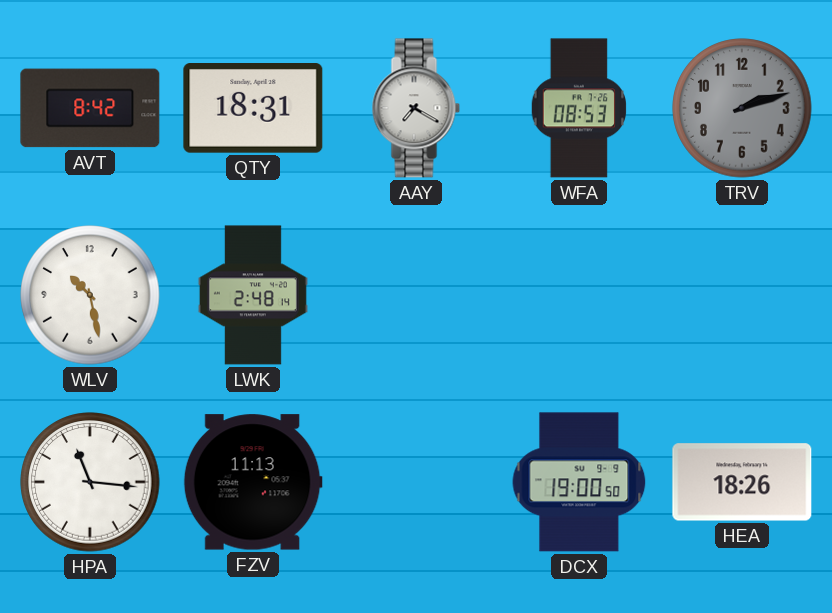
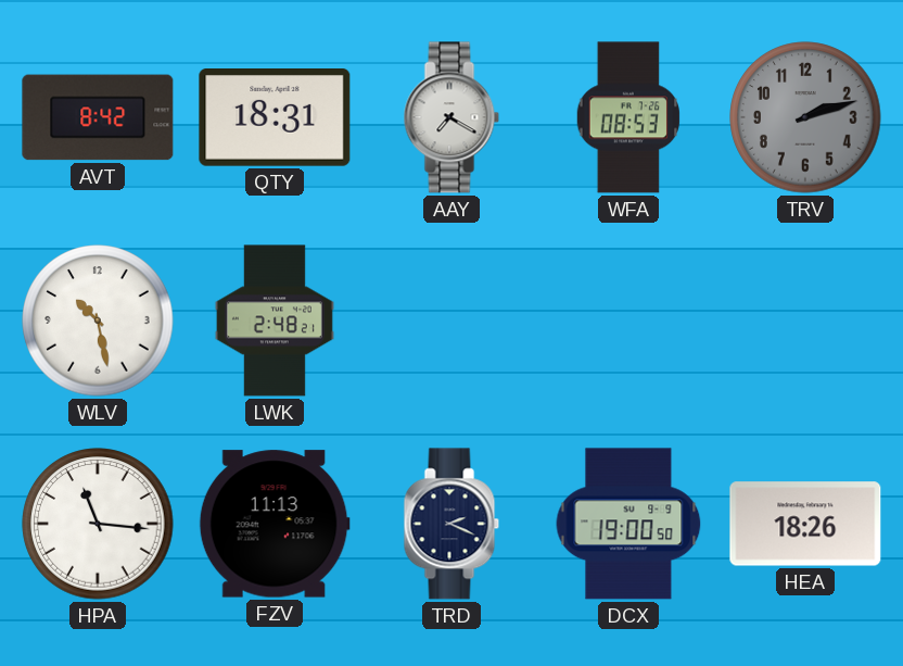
LWK: 2:48:14 -> 2:48:21
TRD: none -> 2:19
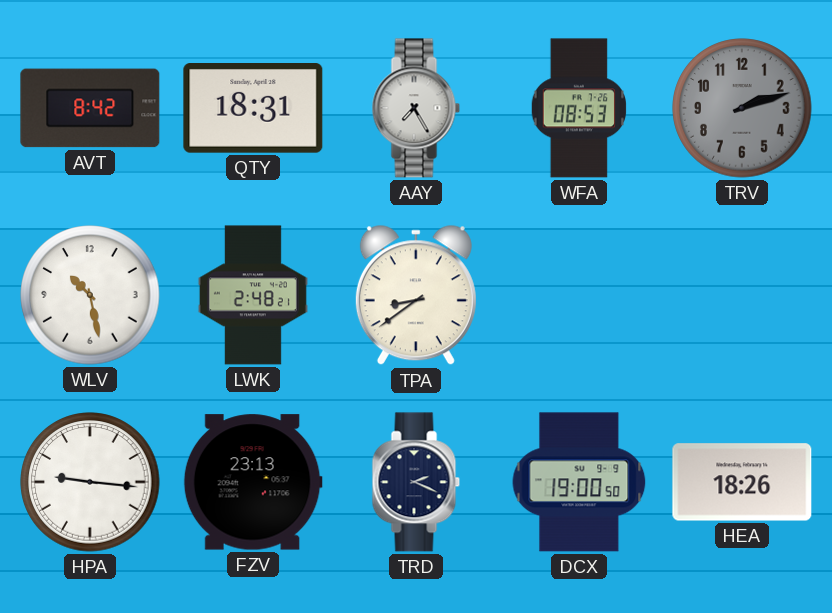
AAY: 7:20 -> 7:25
TPA: none -> 8:39
HPA: 11:16 -> 9:16
FZV: 11:13 -> 23:13
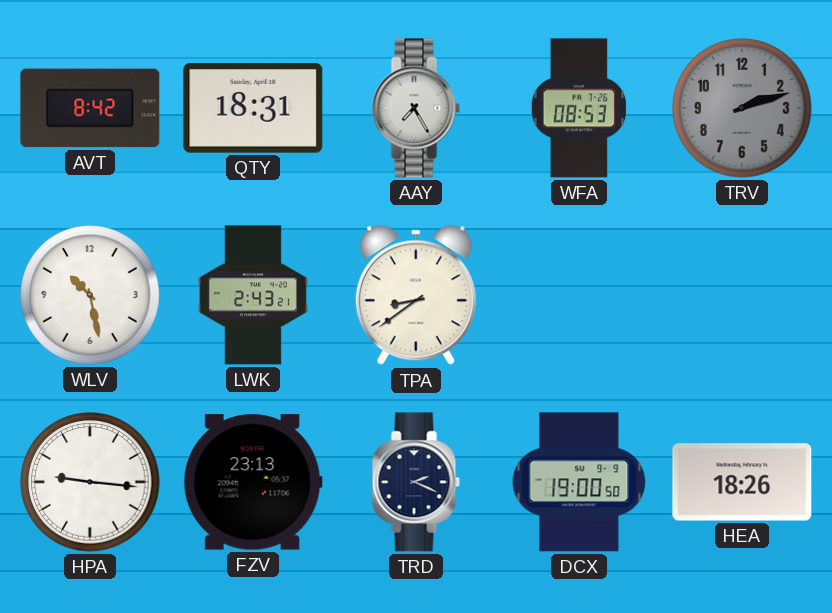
LWK: 2:48 -> 2:43
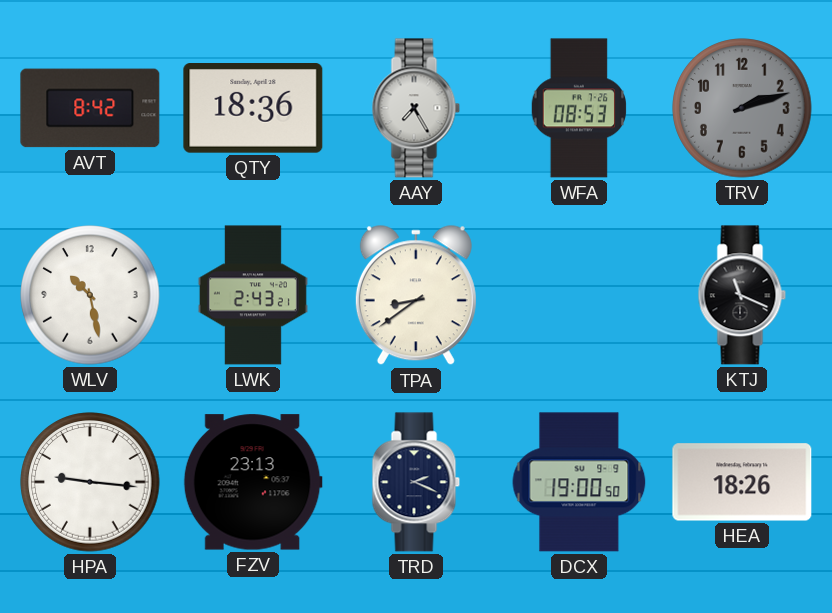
QTY: 18:31 -> 18:36
KTJ: none -> 11:19
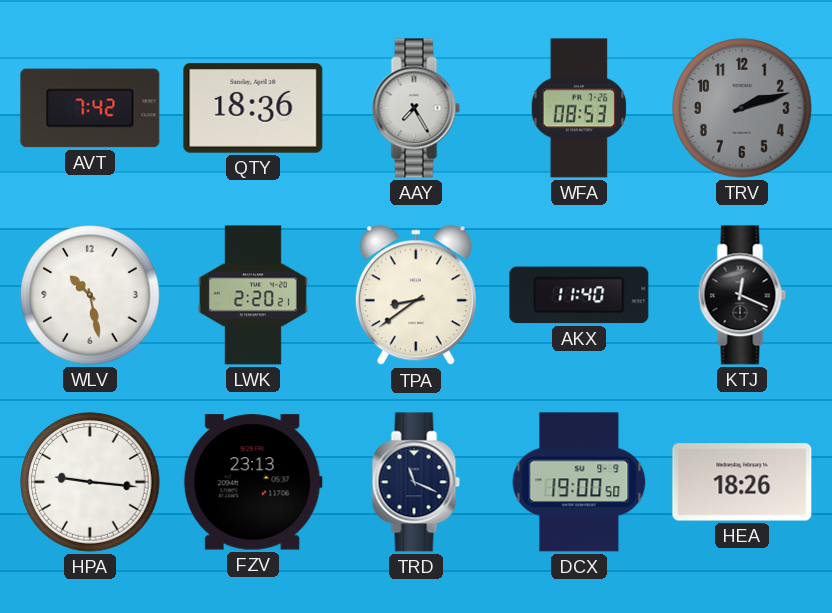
AVT: 8:42 -> 7:42
LWK: 2:43 -> 2:20
AKX: none -> 11:40
KTJ: 11:19 -> 12:19
TRD: 2:19 -> 11:19
